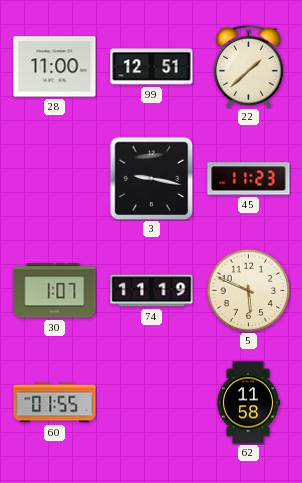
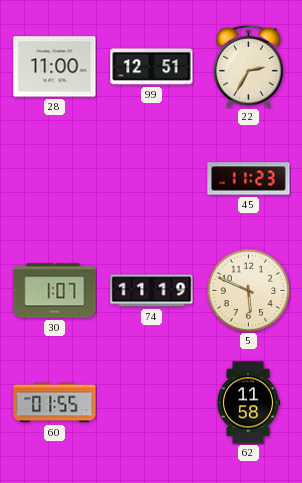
22: 1:38 -> 2:35
3: 9:17 -> none
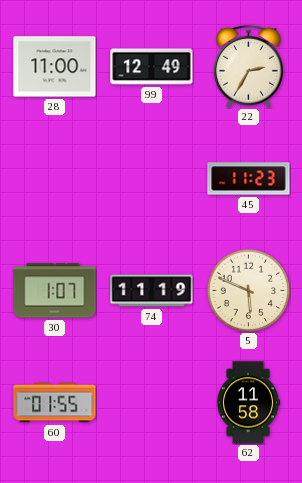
99: 12:51 -> 12:49
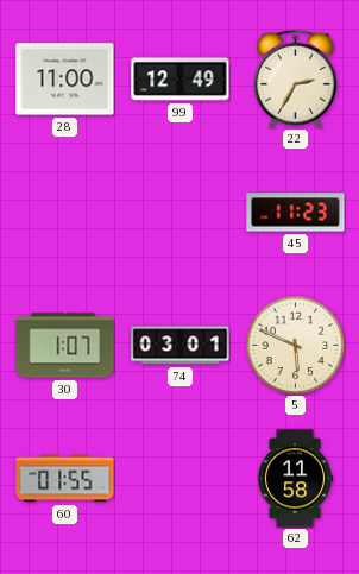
74: 11:19 -> 03:01
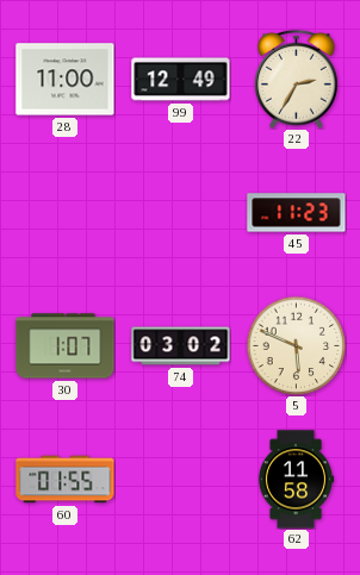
74: 03:01 -> 03:02
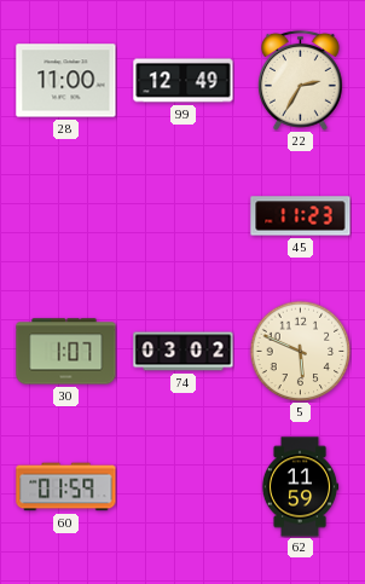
60: 01:55 -> 01:59
62: 11:58 -> 11:59
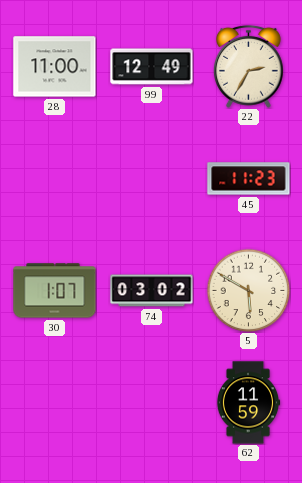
5: 5:49 -> 5:50
60: 01:59 -> none
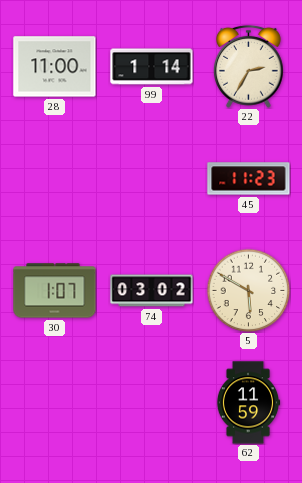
99: 12:49 -> 1:14
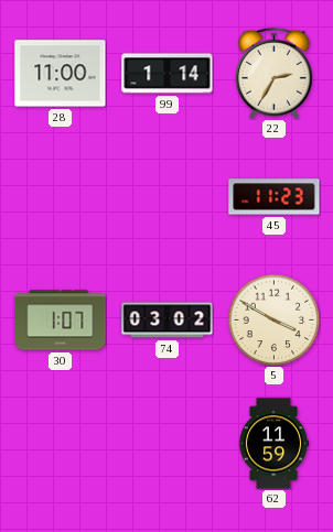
5: 5:50 -> 3:50
